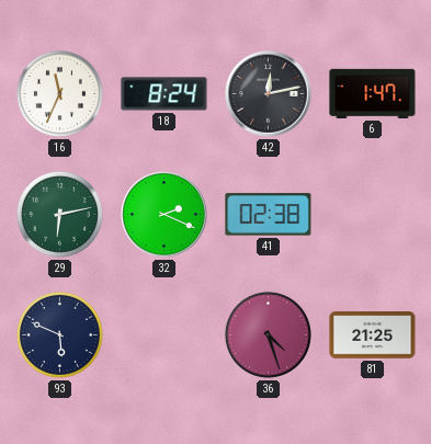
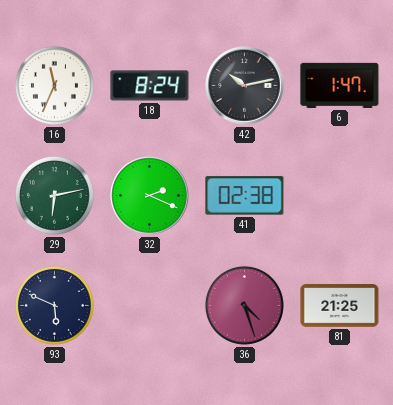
42: 12:13 -> 10:13
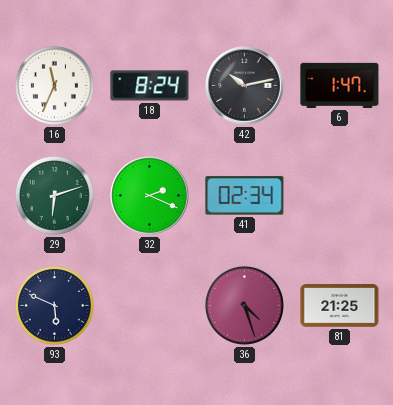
29: 6:13 -> 6:12
41: 02:38 -> 02:34
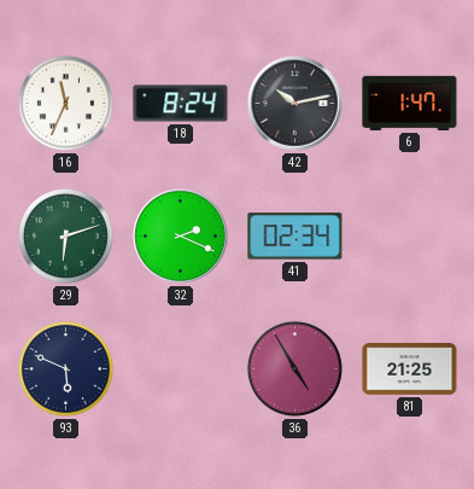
36: 4:27 -> 4:55
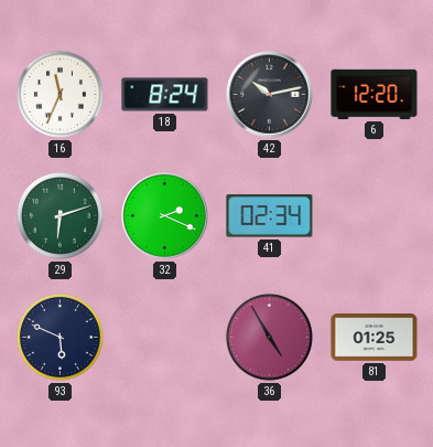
6: 1:47 -> 12:20
81: 21:25 -> 01:25
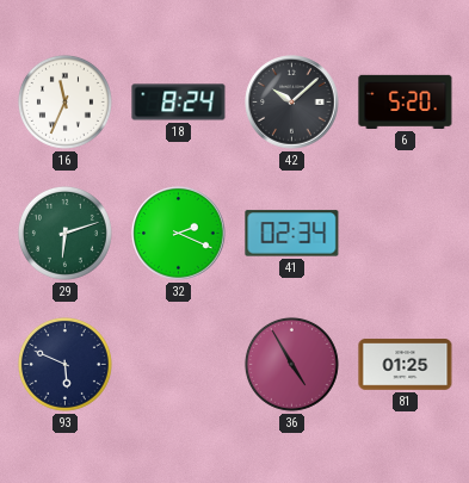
42: 10:13 -> 10:08
6: 12:20 -> 5:20
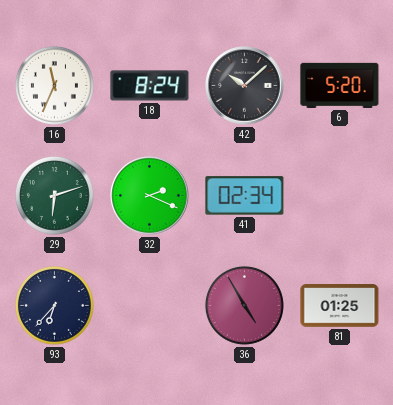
93: 5:49 -> 6:37
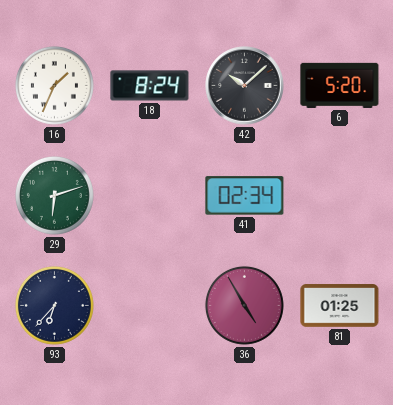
16: 11:34 -> 1:34
32: 2:19 -> none
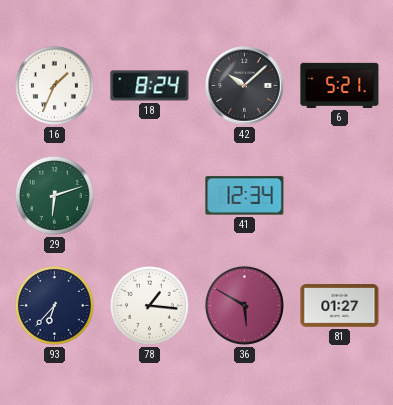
6: 5:20 -> 5:21
41: 02:34 -> 12:34
78: none -> 1:16
36: 4:55 -> 5:50
81: 01:25 -> 01:27
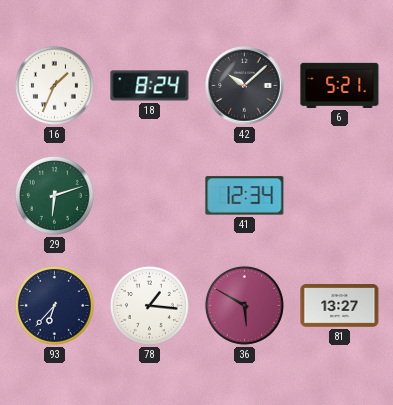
81: 01:27 -> 13:27
